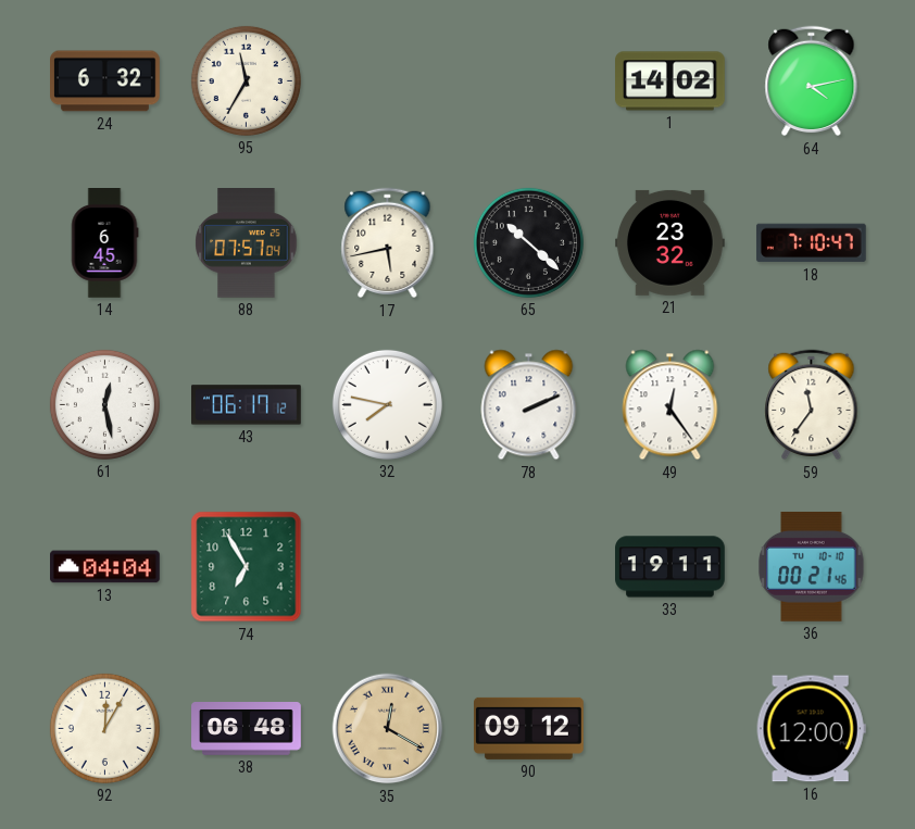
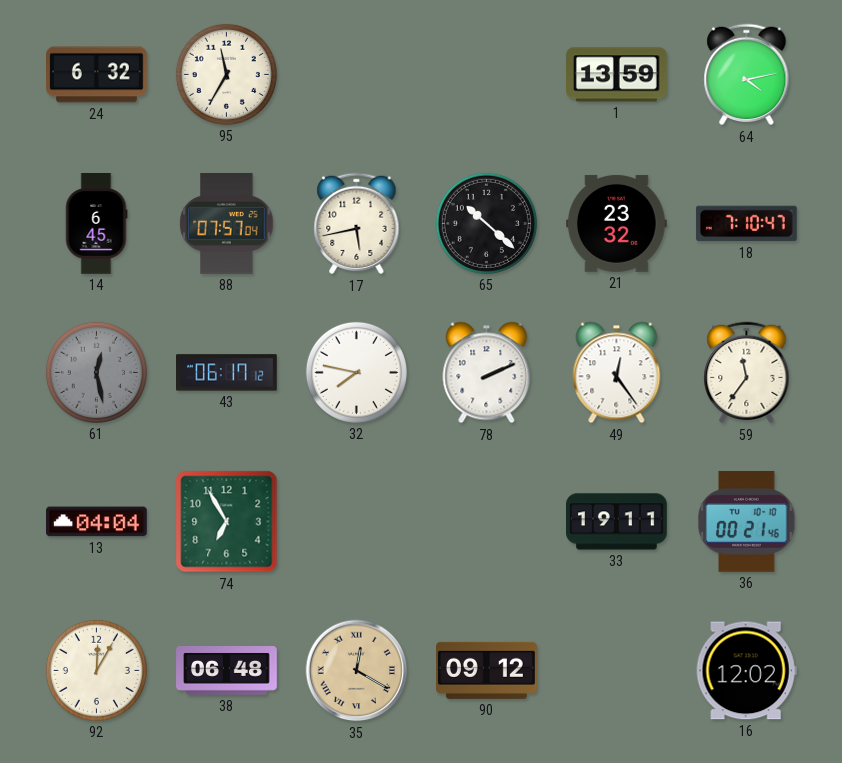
1: 14:02 -> 13:59
61 dial: white -> grey
16: 12:00 -> 12:02
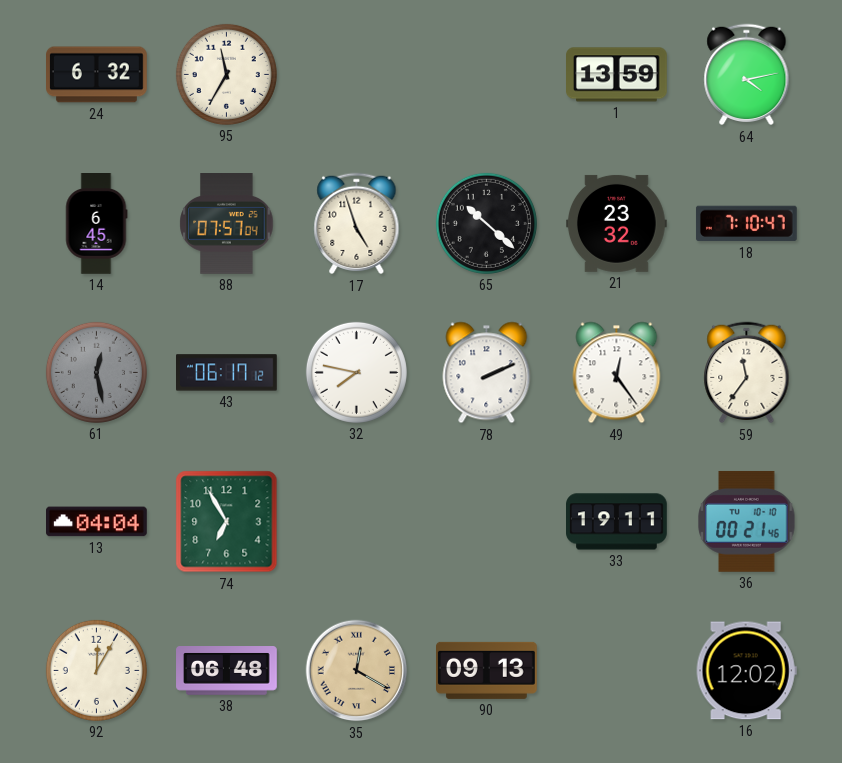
17: 5:43 -> 4:57
90: 09:12 -> 09:13
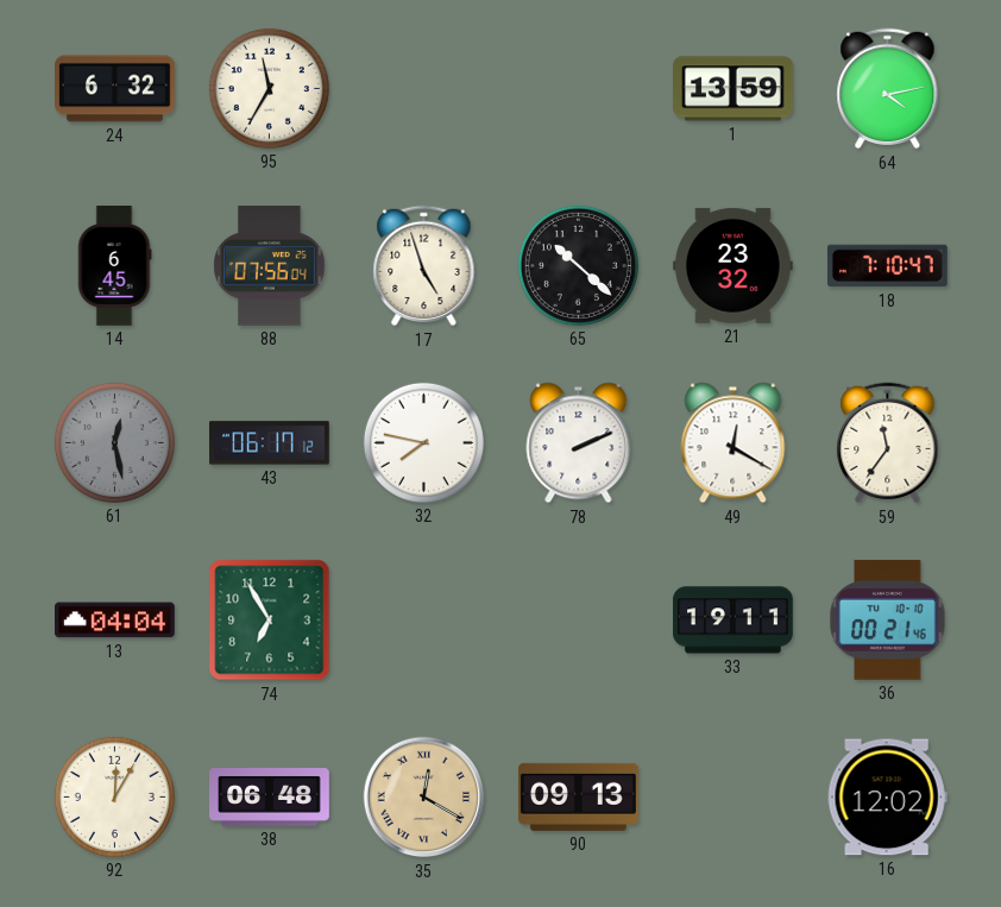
88: 07:57 -> 07:56
49: 12:24 -> 12:20
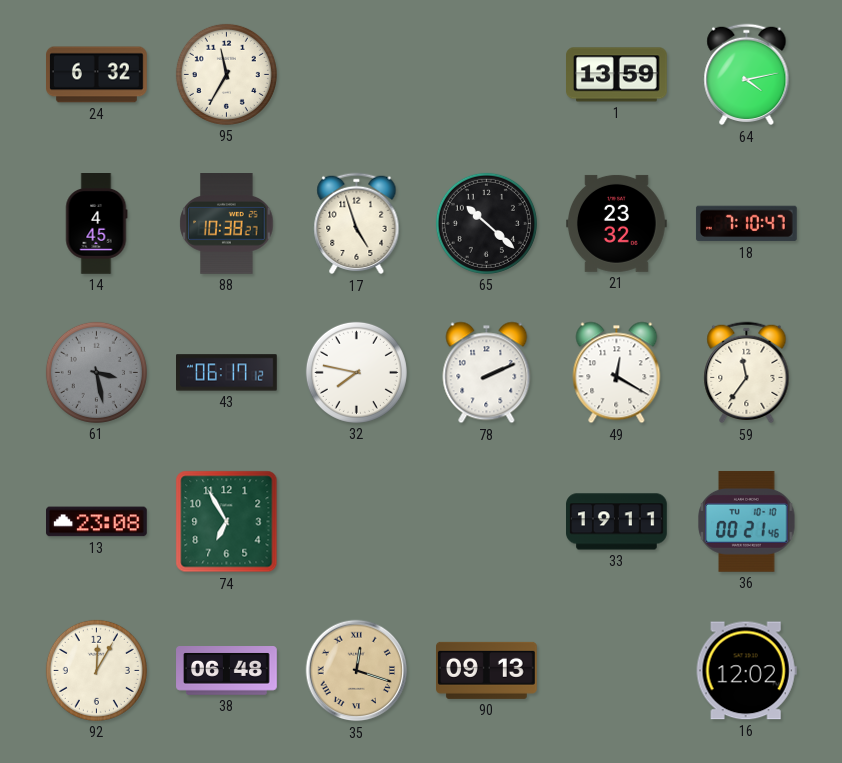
14: 6:45 -> 4:45
88: 07:56 -> 10:38
61: 12:28 -> 3:28
13: 04:04 -> 23:08
35: 12:20 -> 12:18
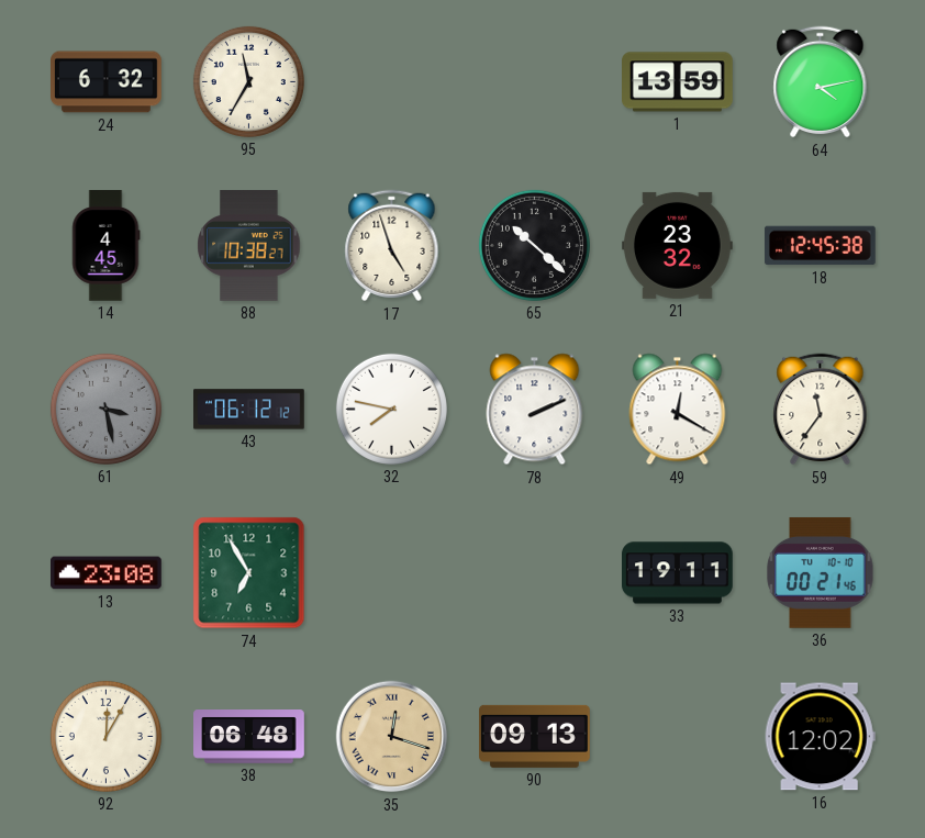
18: 7:10 -> 12:45
43: 06:17 -> 06:12
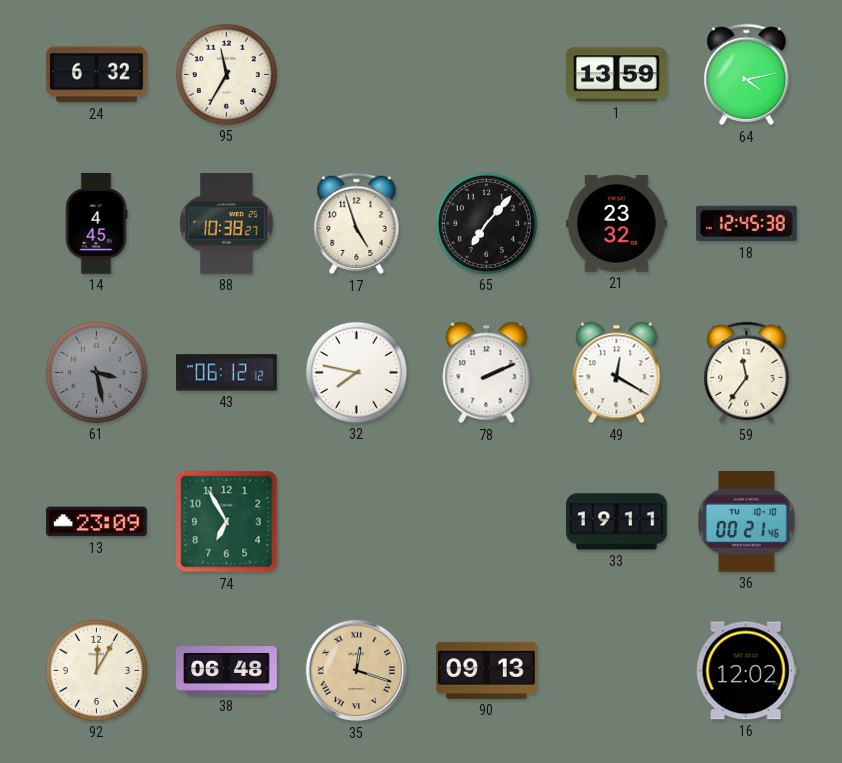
65: 10:22 -> 7:07
13: 23:08 -> 23:09
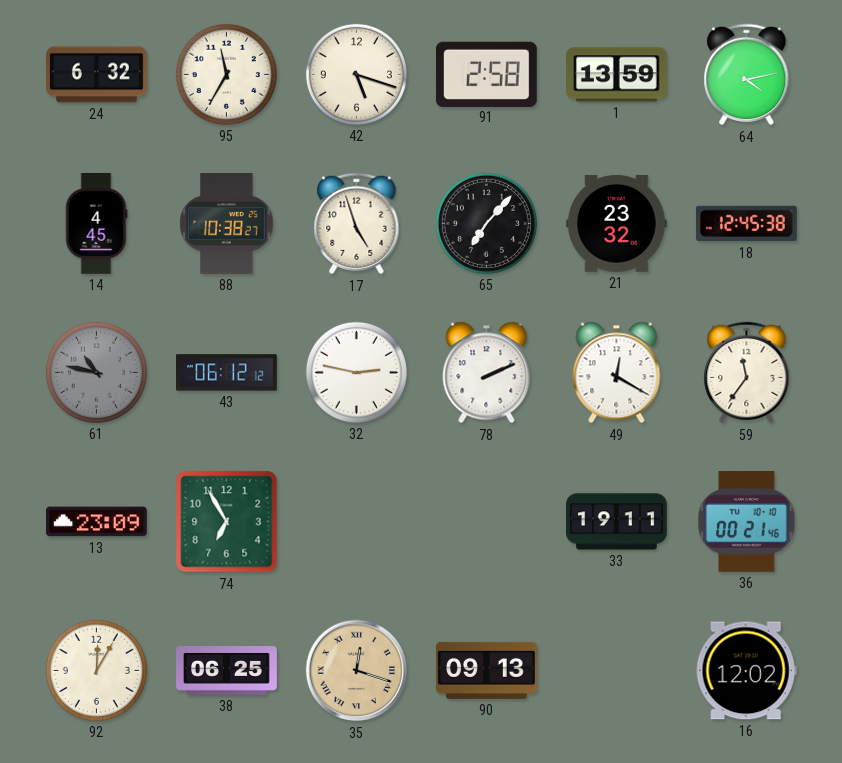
42: none -> 5:18
91: none -> 2:58
61: 3:28 -> 10:47
32: 7:47 -> 2:47
38: 06:48 -> 06:25
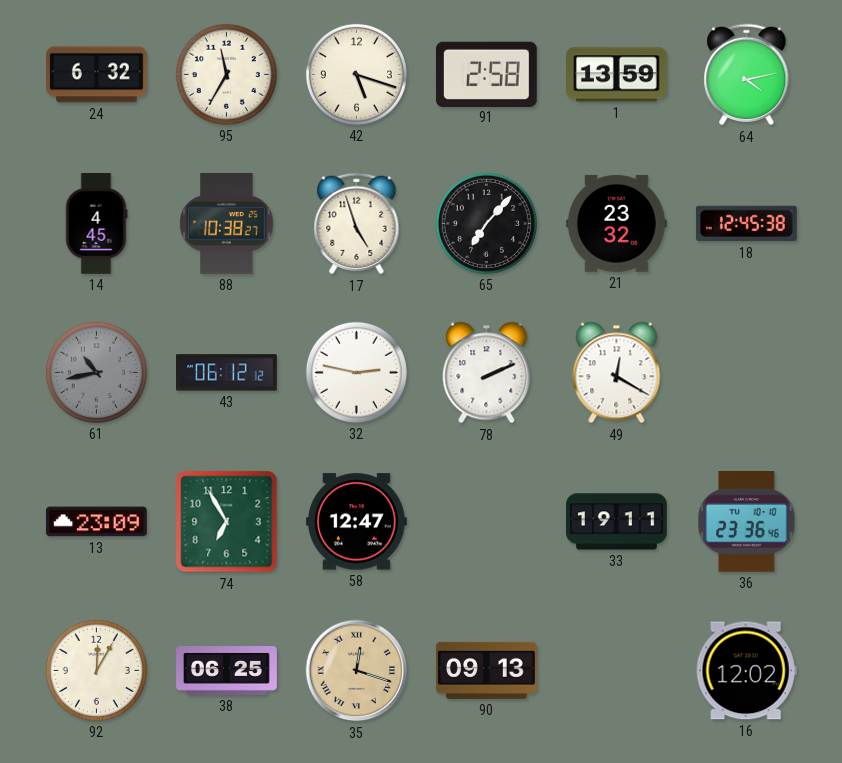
61: 10:47 -> 10:43
59: 11:36 -> none
58: none -> 12:47
36: 00:21 -> 23:36
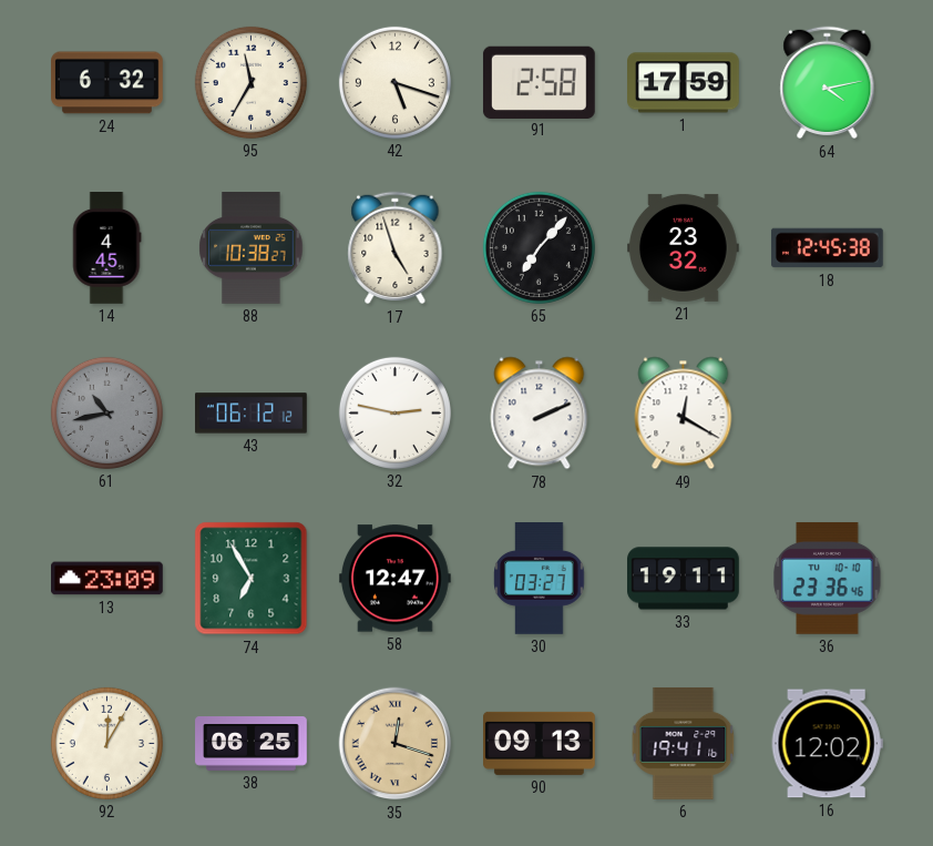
1: 13:59 -> 17:59
30: none -> 03:27
6: none -> 19:41
